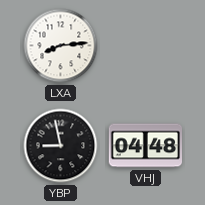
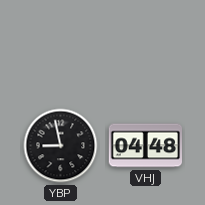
LXA: 8:14 -> none
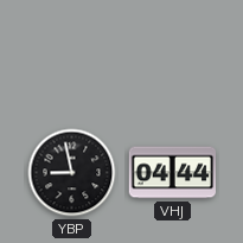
VHJ: 04:48 -> 04:44
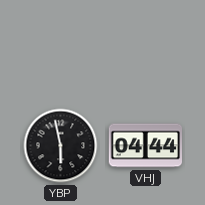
YBP: 8:58 -> 5:58
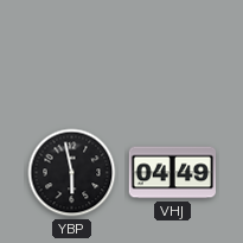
VHJ: 04:44 -> 04:49
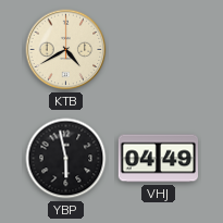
KTB: none -> 4:40
